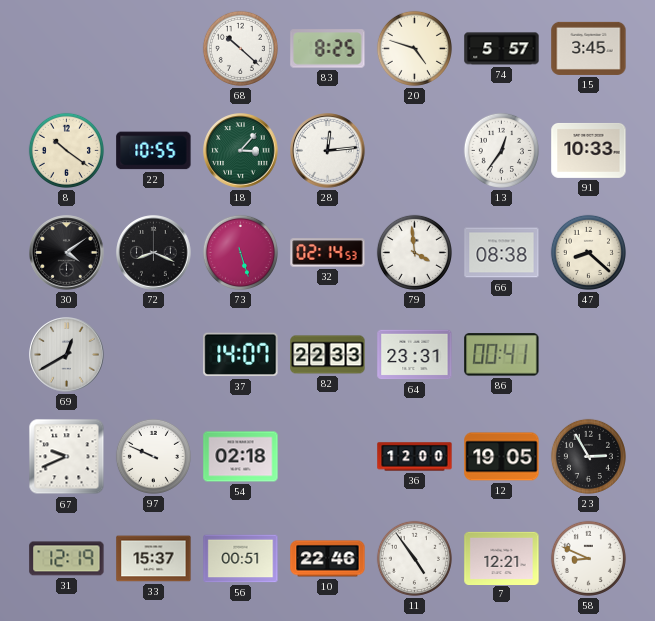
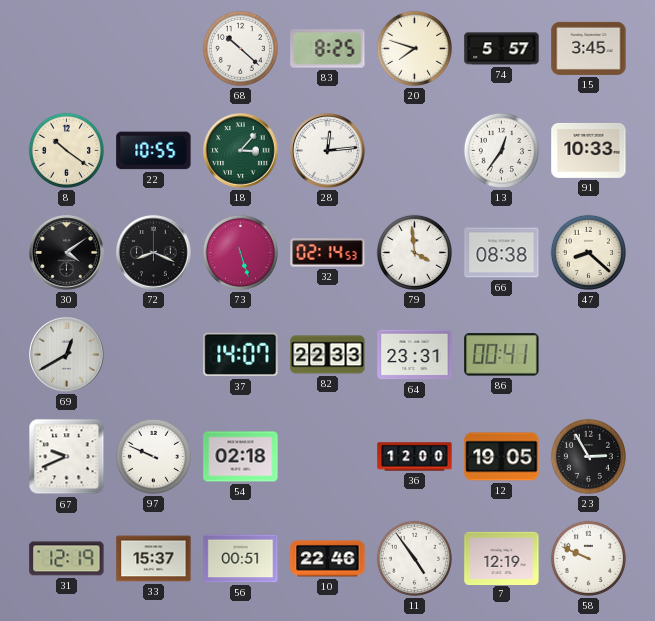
20: 4:48 -> 7:48
7: 12:21 -> 12:19
58: 8:49 -> 9:49
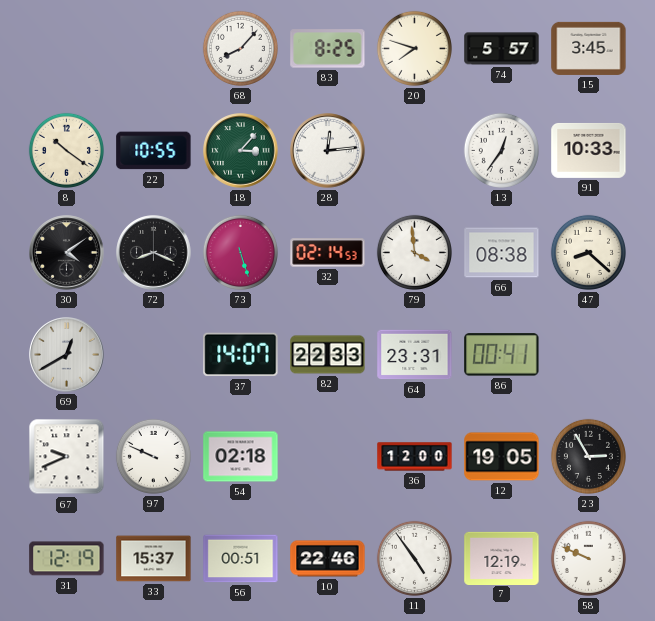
68: 10:22 -> 8:07
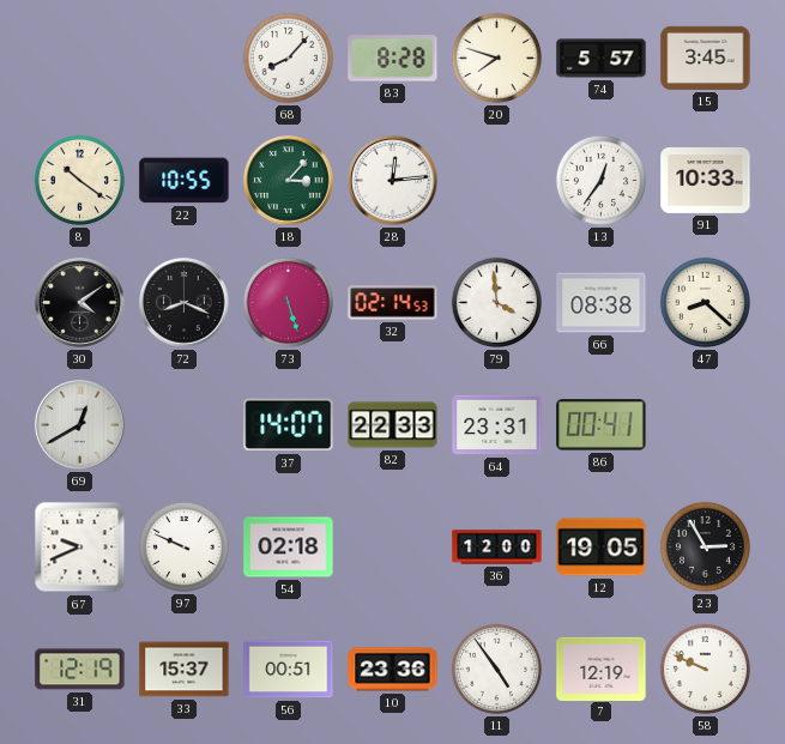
83: 8:25 -> 8:28
10: 22:46 -> 23:36
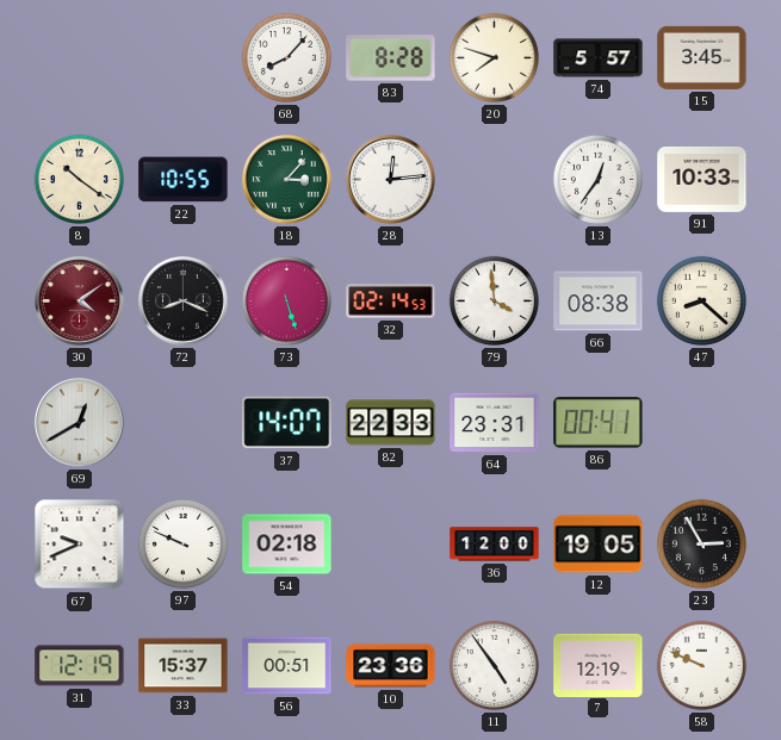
30 dial: black -> burgundy
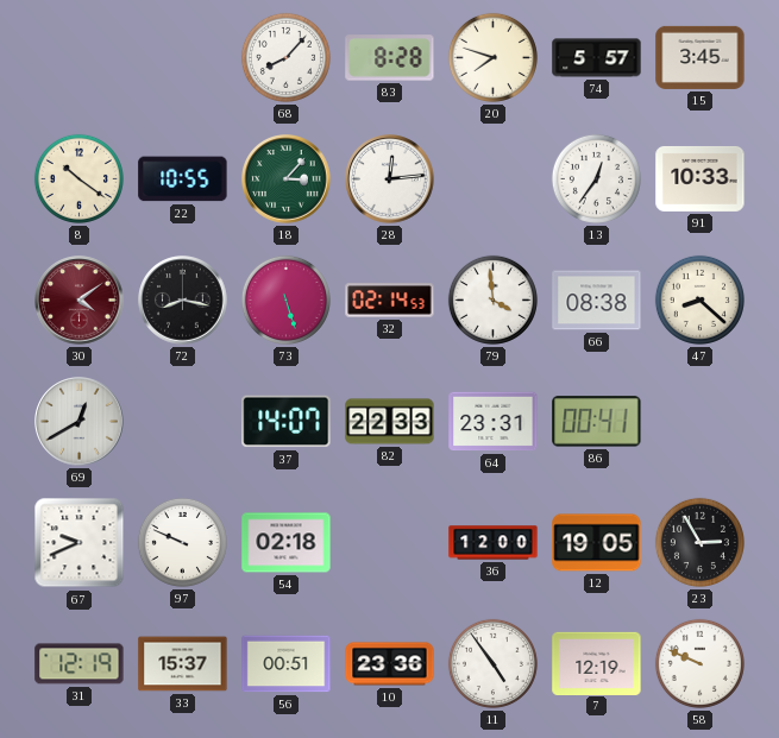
72: 8:19 -> 8:17
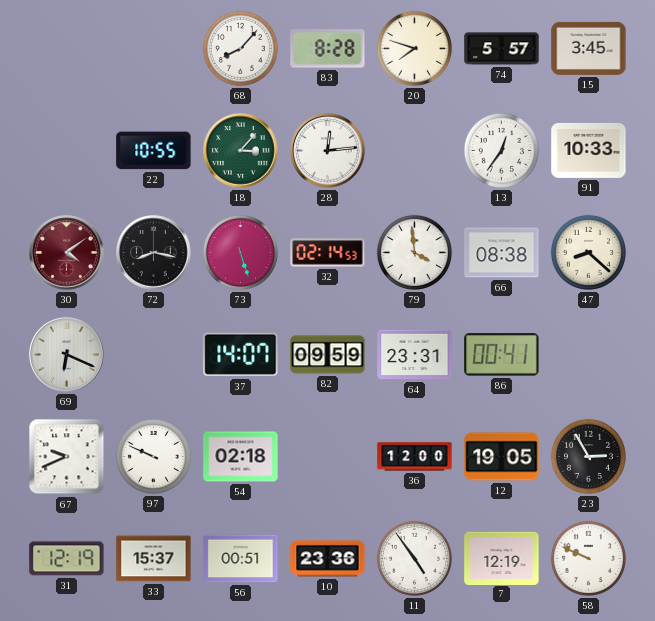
8: 10:21 -> none
69: 12:40 -> 6:19
82: 22:33 -> 09:59
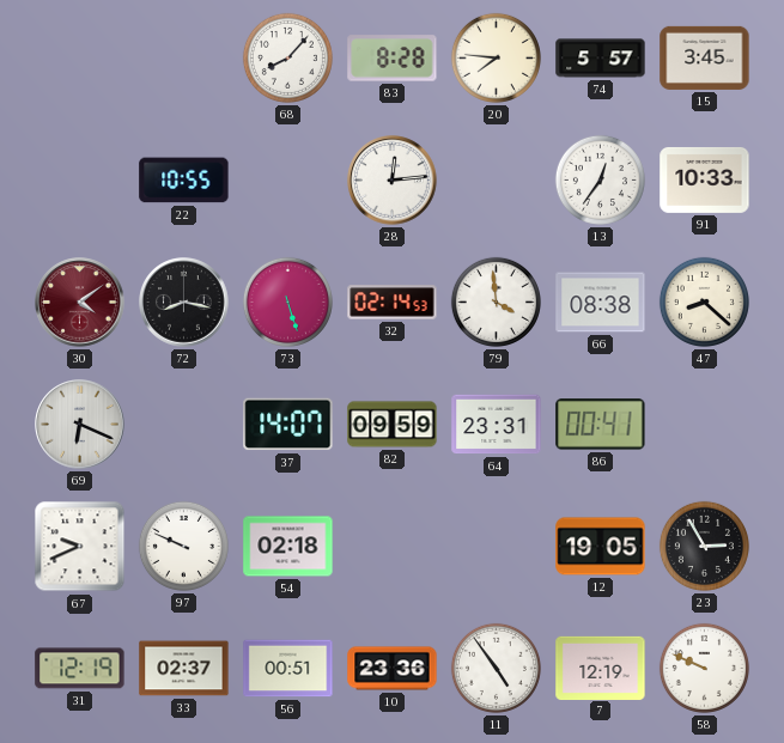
20: 7:48 -> 7:46
18: 3:07 -> none
36: 12:00 -> none
33: 15:37 -> 02:37
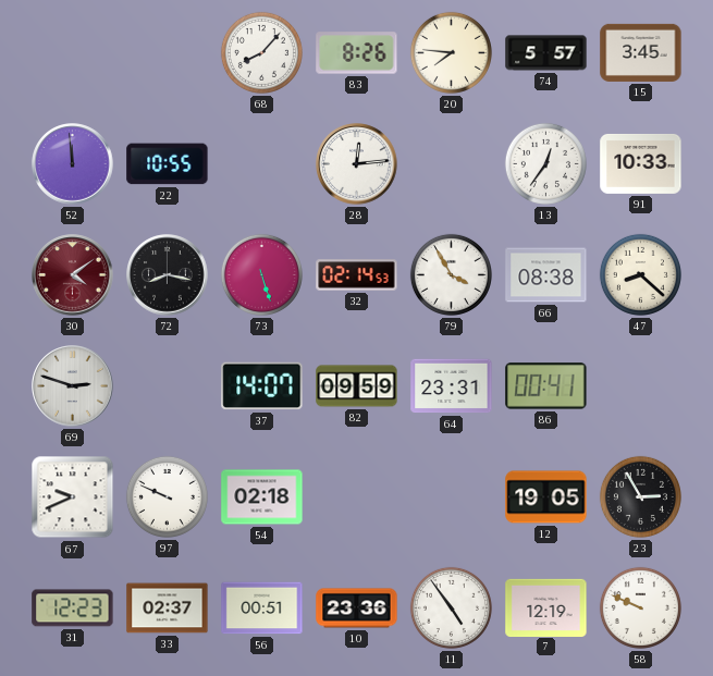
83: 8:28 -> 8:26
52: none -> 11:59
79: 3:59 -> 3:55
69: 6:19 -> 2:48
31: 12:19 -> 12:23
